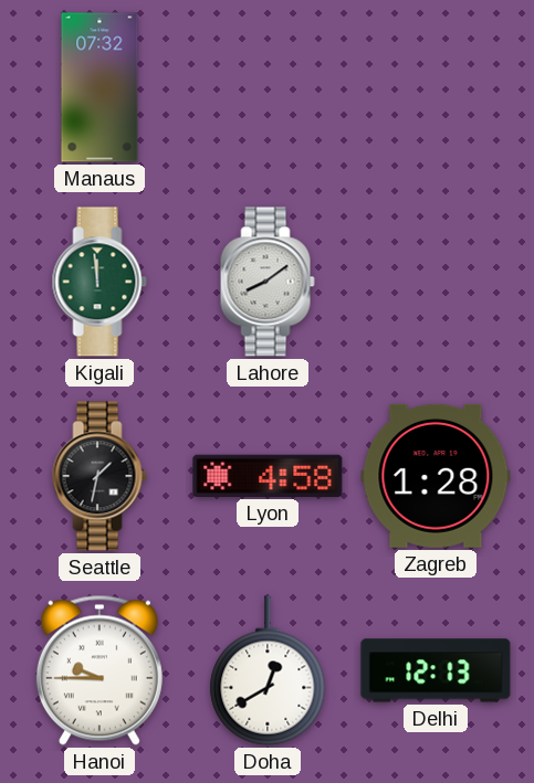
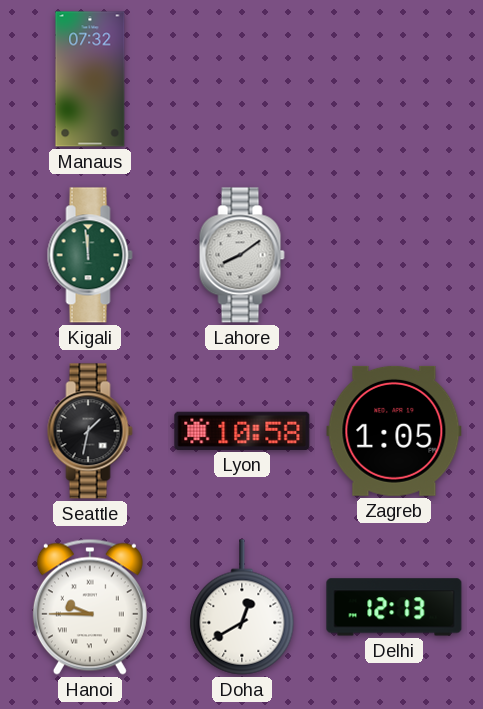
Lyon: 4:58 -> 10:58
Zagreb: 1:28 -> 1:05
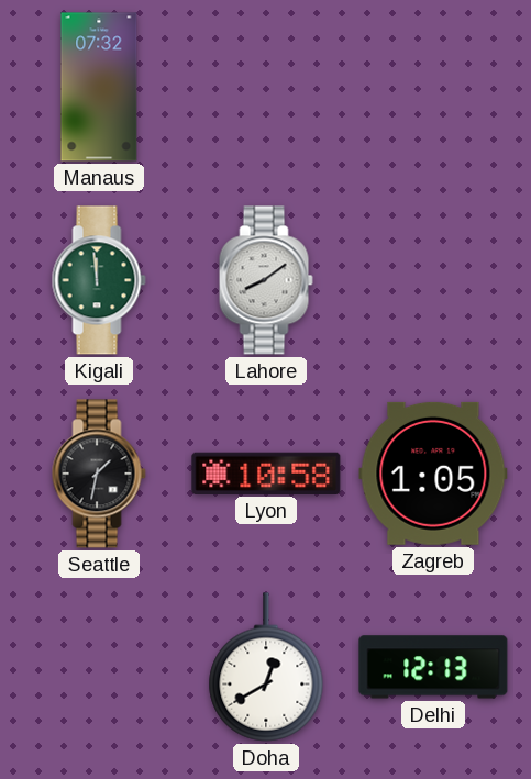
Hanoi: 9:45 -> none
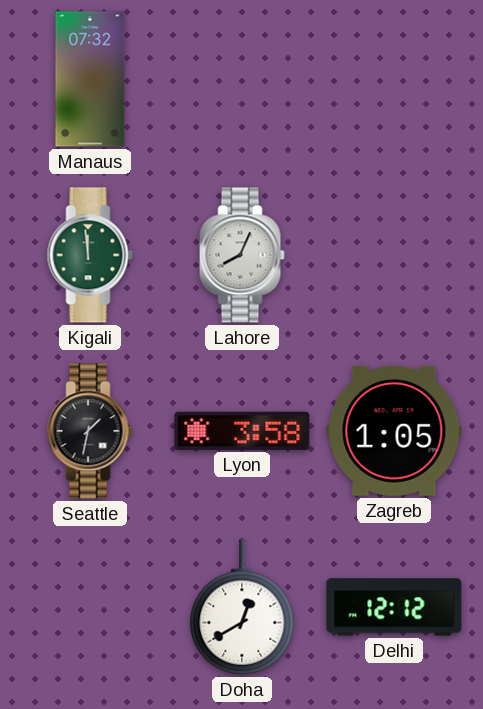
Lahore: 8:09 -> 8:04
Lyon: 10:58 -> 3:58
Delhi: 12:13 -> 12:12
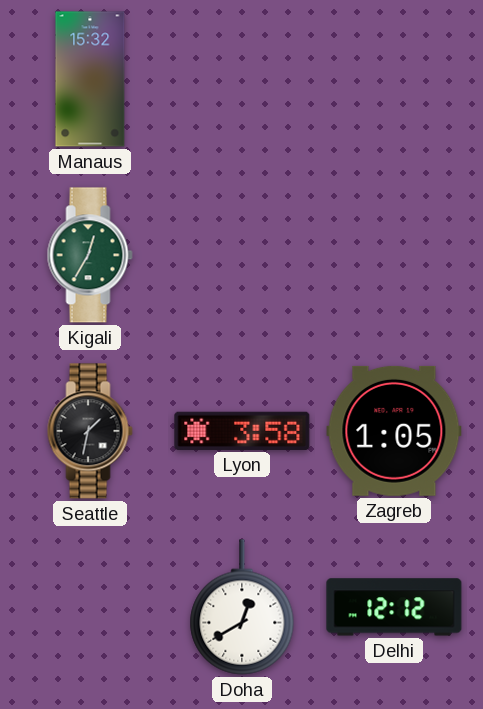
Manaus: 07:32 -> 15:32
Kigali: 11:59 -> 12:35
Lahore: 8:04 -> none
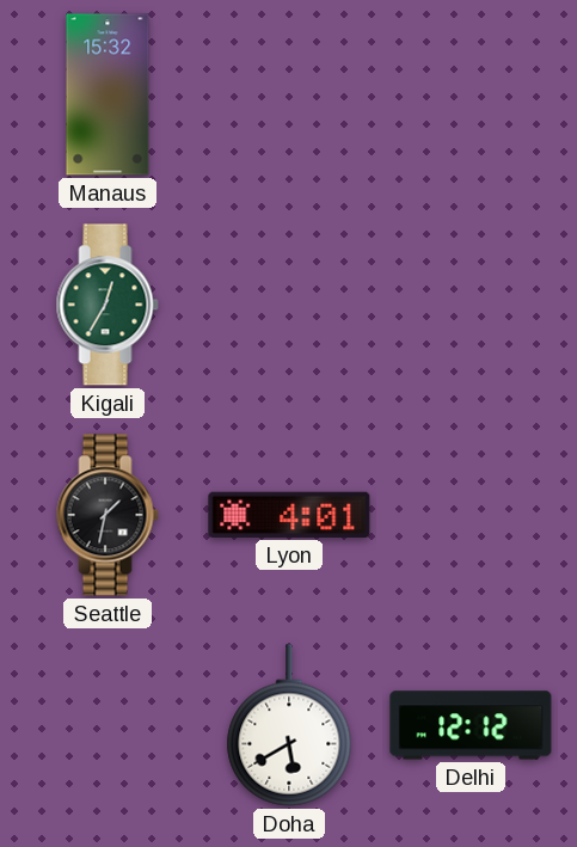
Lyon: 3:58 -> 4:01
Zagreb: 1:05 -> none
Doha: 12:40 -> 5:40
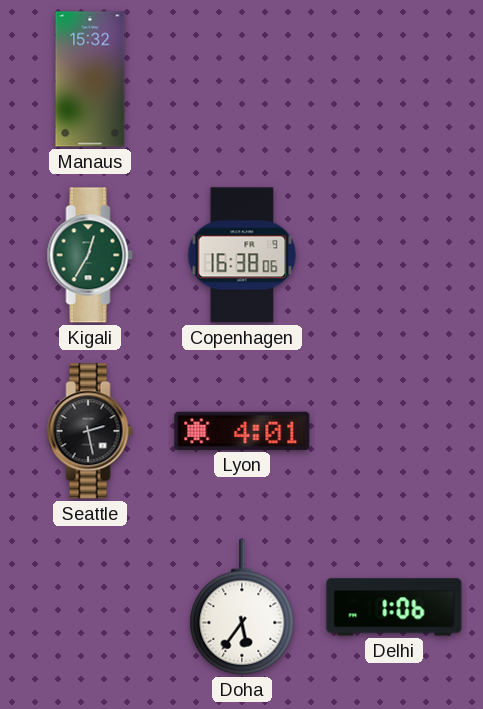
Copenhagen: none -> 16:38
Seattle: 1:32 -> 2:28
Doha: 5:40 -> 5:36
Delhi: 12:12 -> 1:06
